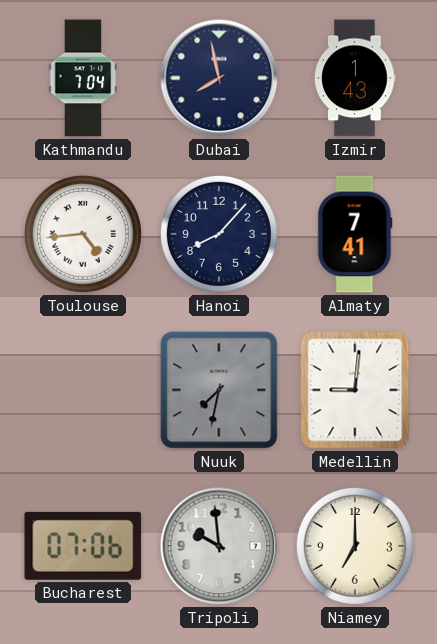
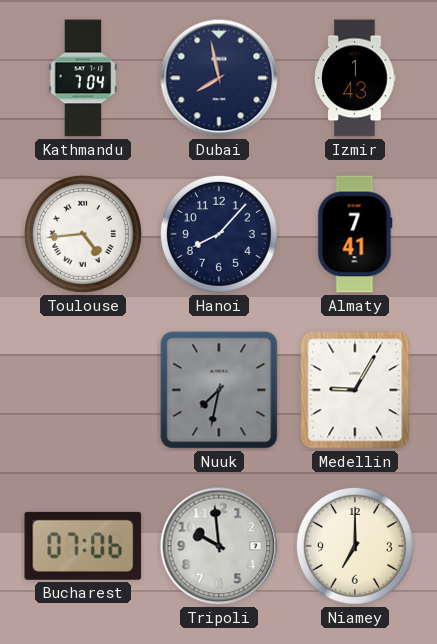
Medellin: 9:01 -> 9:05
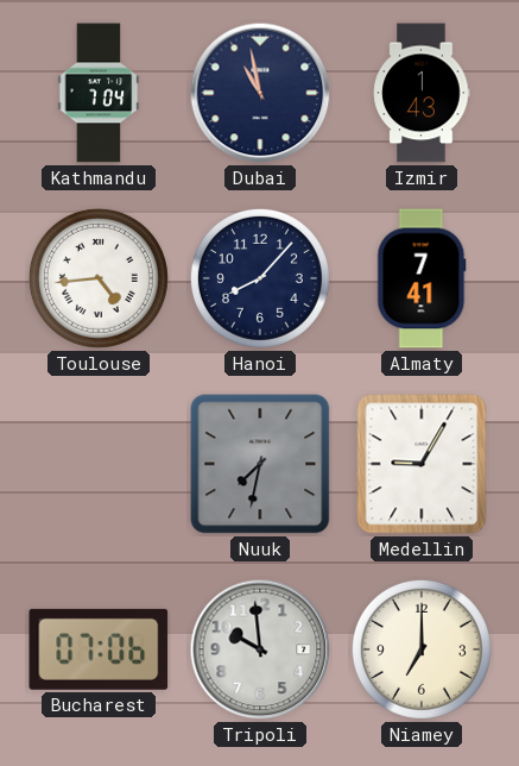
Dubai: 7:58 -> 10:58
